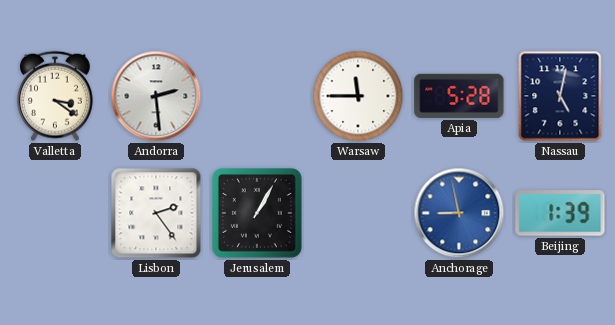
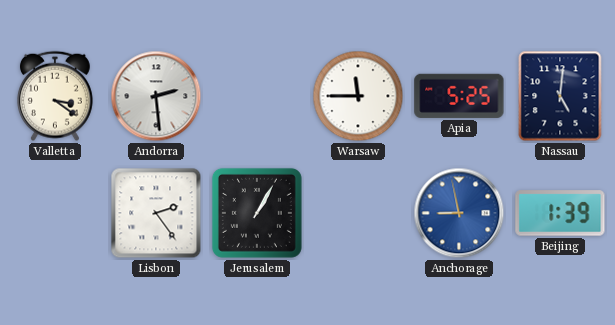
Apia: 5:28 -> 5:25
Nassau: 5:02 -> 5:01
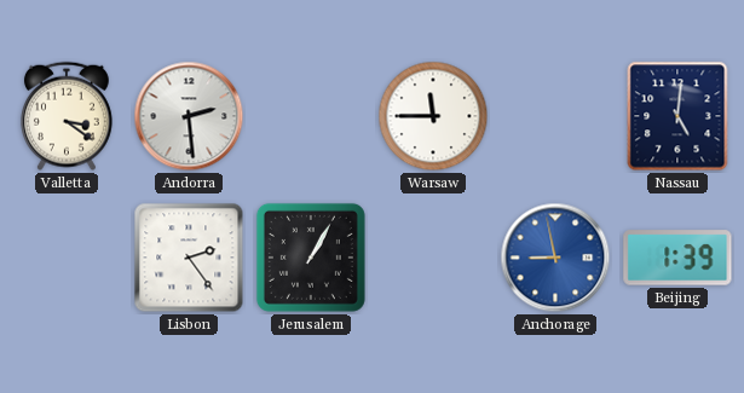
Apia: 5:25 -> none
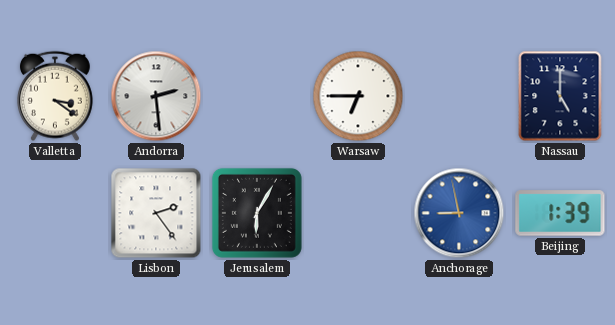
Warsaw: 11:45 -> 6:45
Nassau: 5:01 -> 5:00
Jerusalem: 1:05 -> 6:05
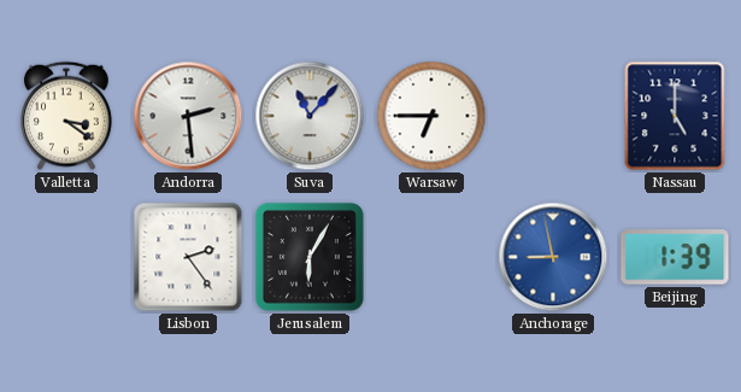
Suva: none -> 11:07
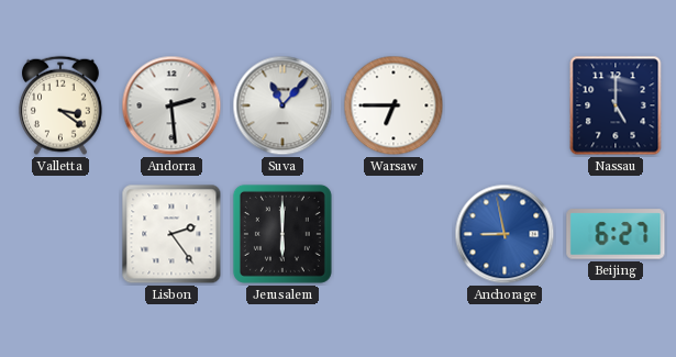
Jerusalem: 6:05 -> 6:00
Beijing: 1:39 -> 6:27
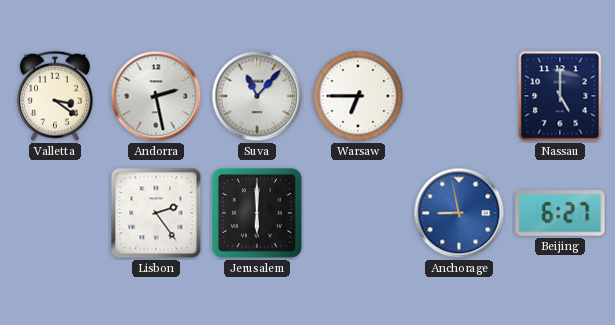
Andorra: 2:29 -> 2:28
